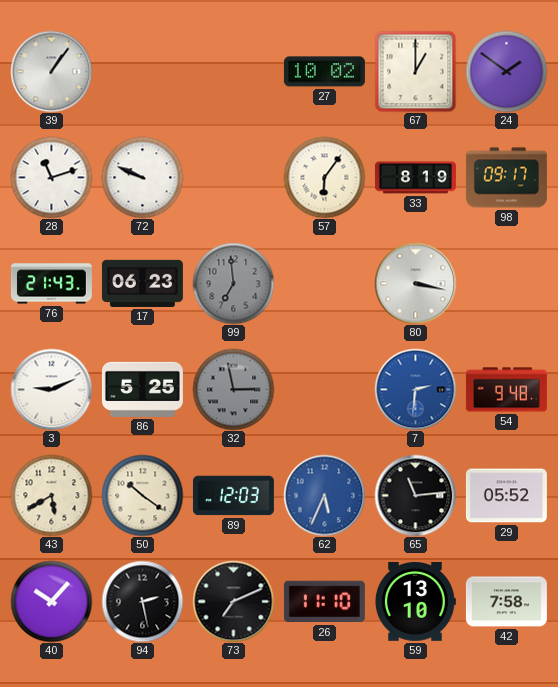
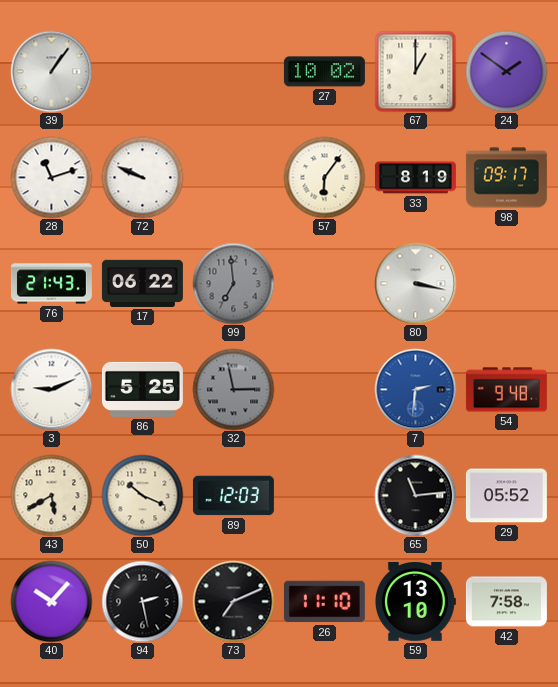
17: 06:23 -> 06:22
50: 10:21 -> 10:19
62: 5:34 -> none
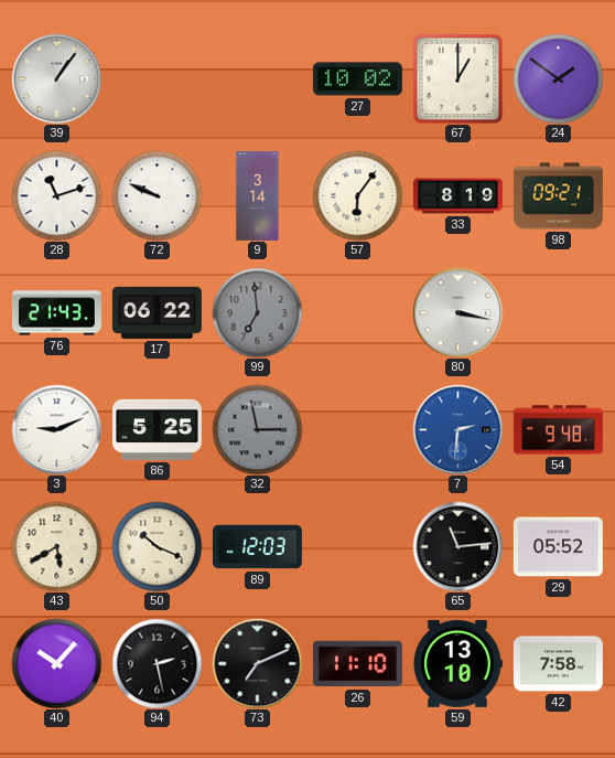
9: none -> 3:14
98: 09:17 -> 09:21
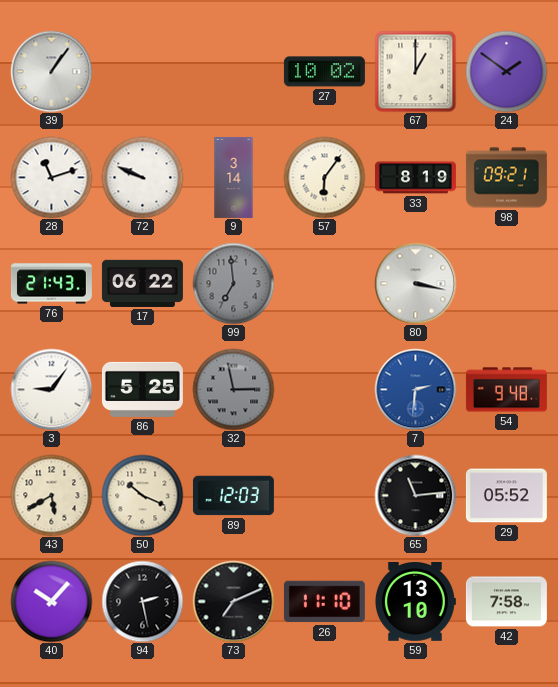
3: 9:11 -> 9:06
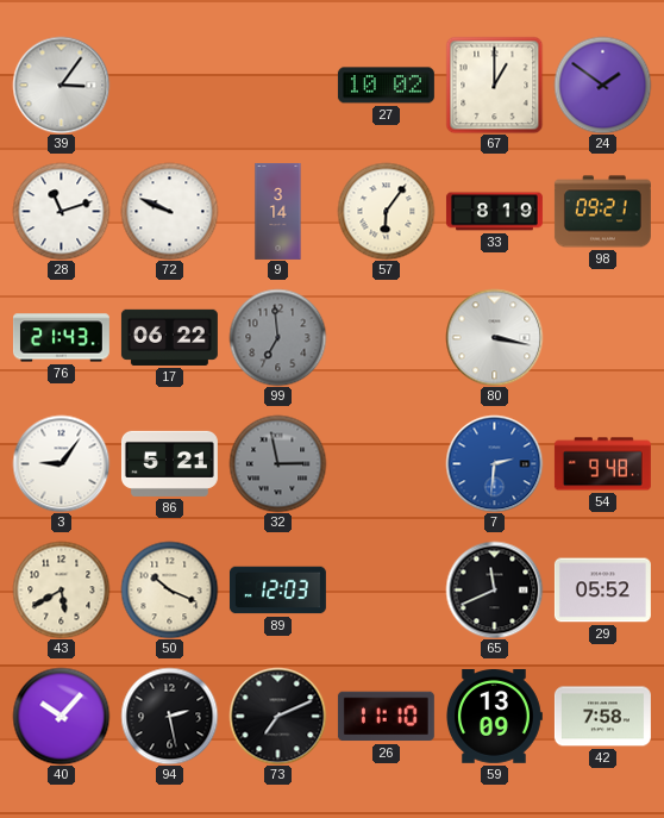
39: 1:06 -> 3:06
86: 5:25 -> 5:21
65: 11:14 -> 11:41
59: 13:10 -> 13:09
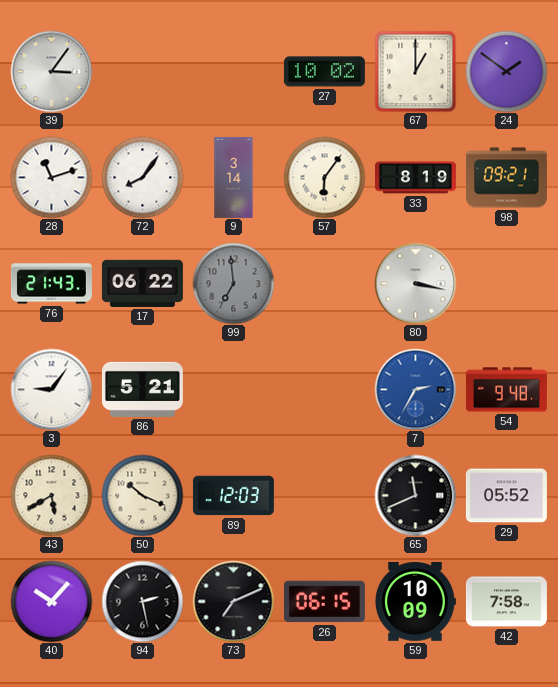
72: 9:49 -> 8:06
32: 2:58 -> none
7: 2:31 -> 2:35
26: 11:10 -> 06:15
59: 13:09 -> 10:09
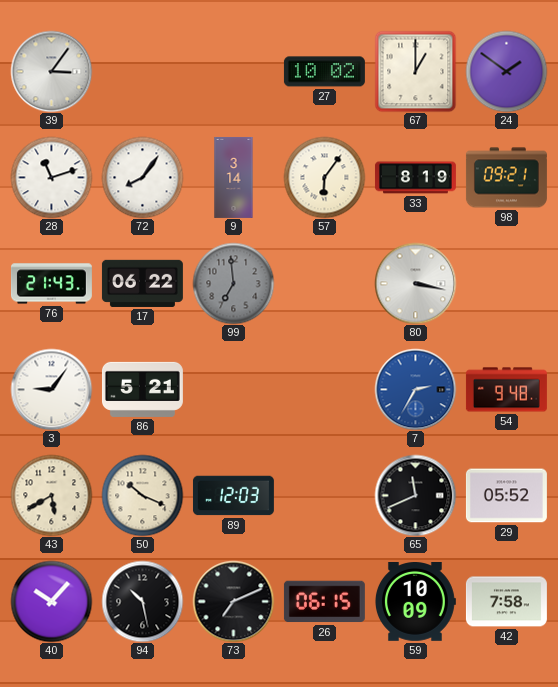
94: 2:28 -> 10:28
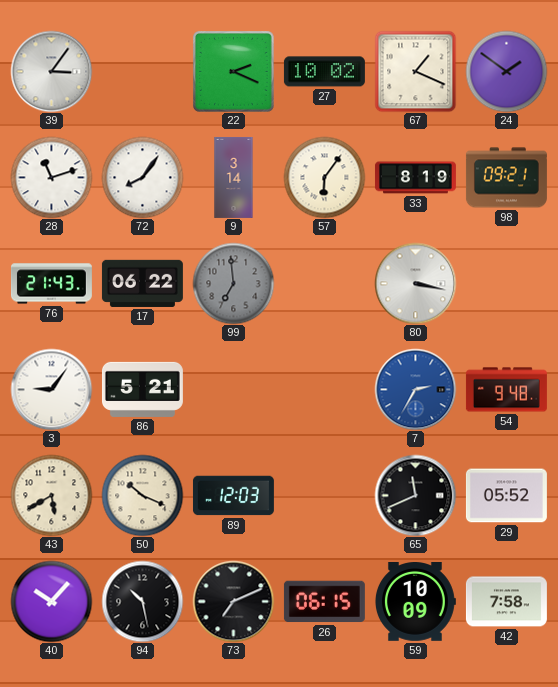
22: none -> 2:19
67: 1:00 -> 1:19
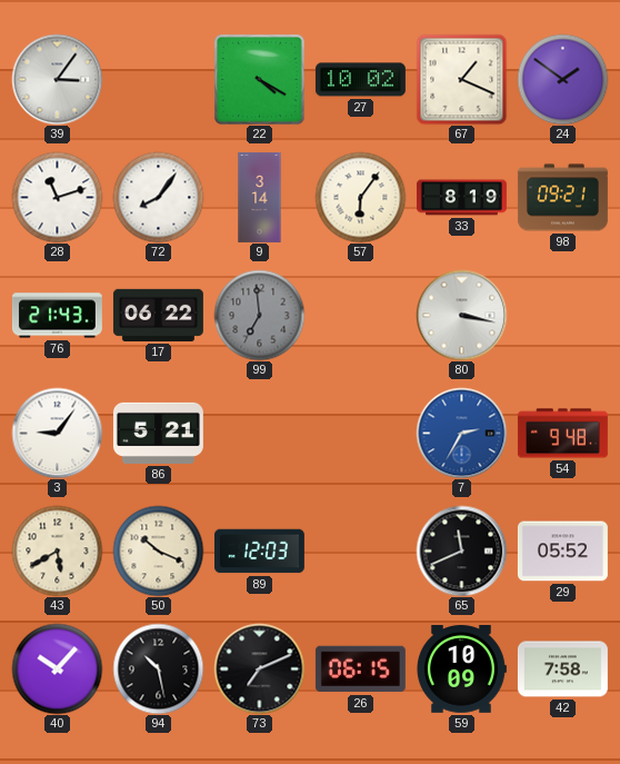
22: 2:19 -> 4:20
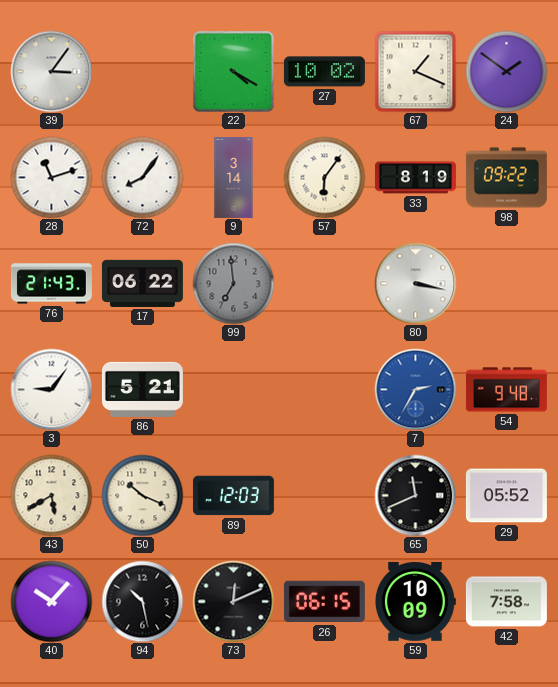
98: 09:21 -> 09:22
73: 7:11 -> 12:11
